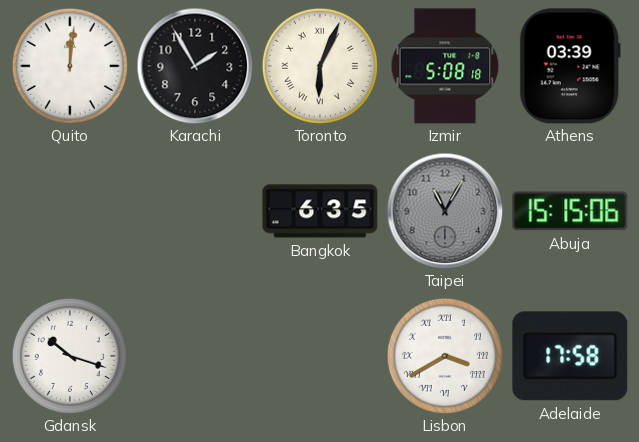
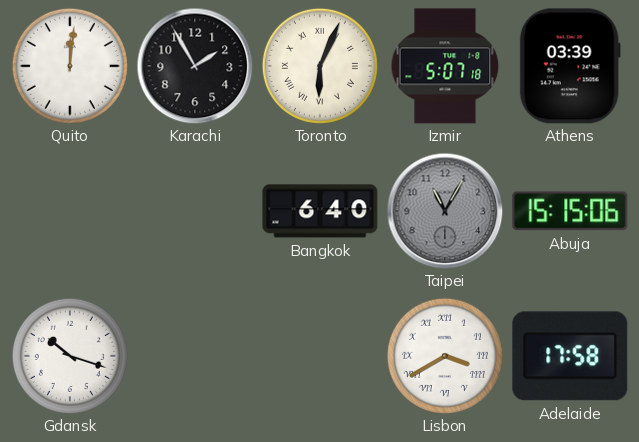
Izmir: 5:08 -> 5:07
Bangkok: 6:35 -> 6:40
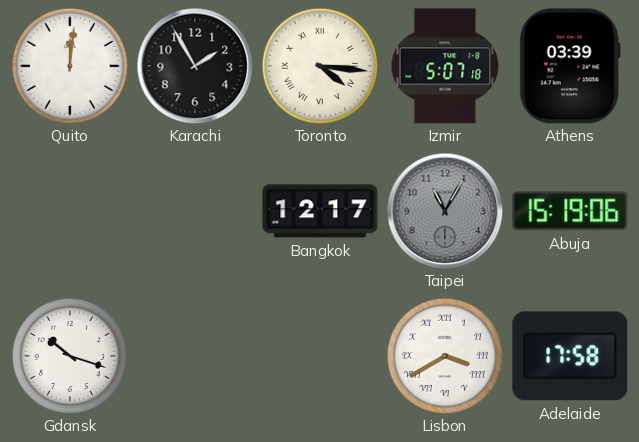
Toronto: 6:04 -> 4:16
Bangkok: 6:40 -> 12:17
Abuja: 15:15 -> 15:19
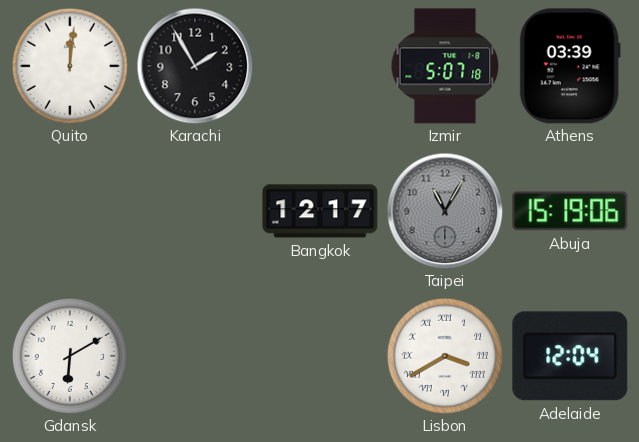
Toronto: 4:16 -> none
Gdansk: 10:18 -> 6:10
Adelaide: 17:58 -> 12:04
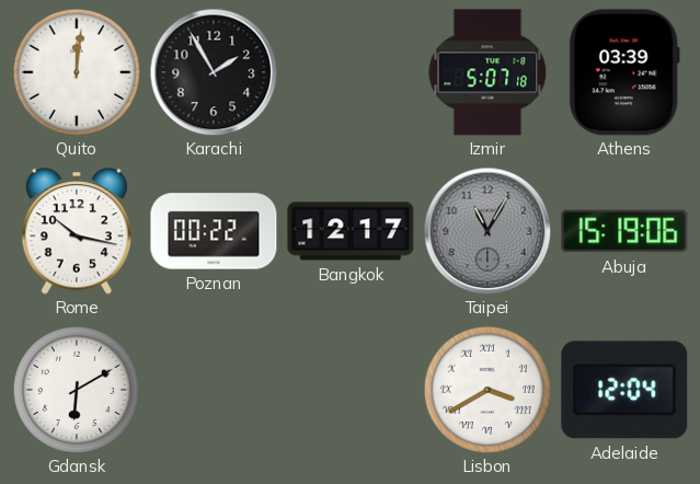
Rome: none -> 10:17
Poznan: none -> 00:22
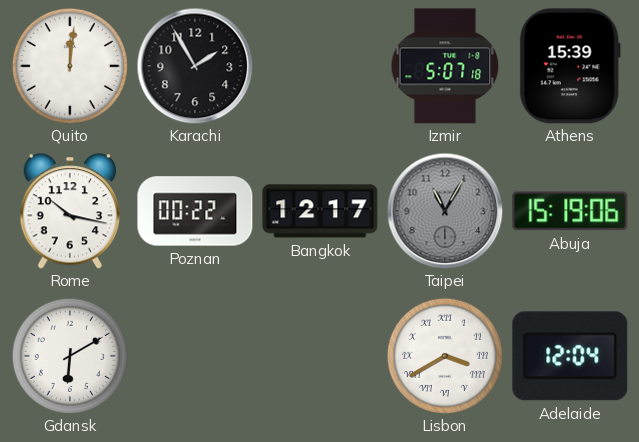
Athens: 03:39 -> 15:39
